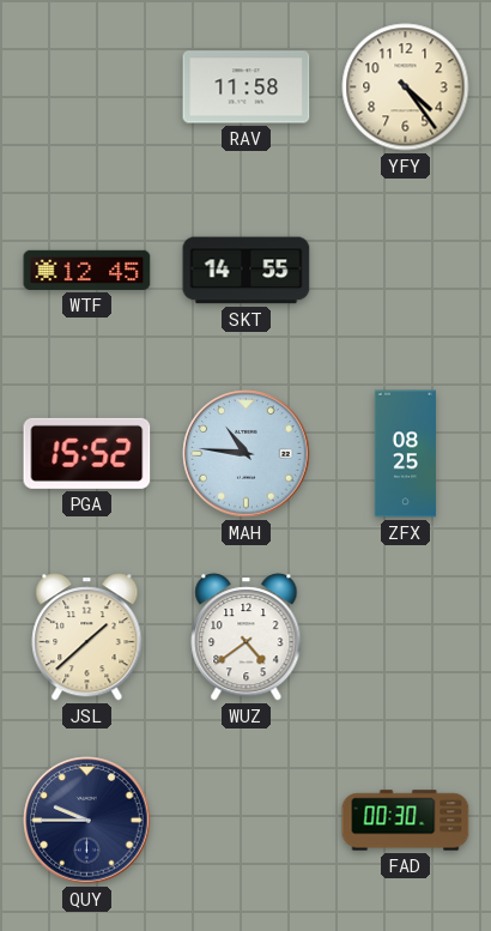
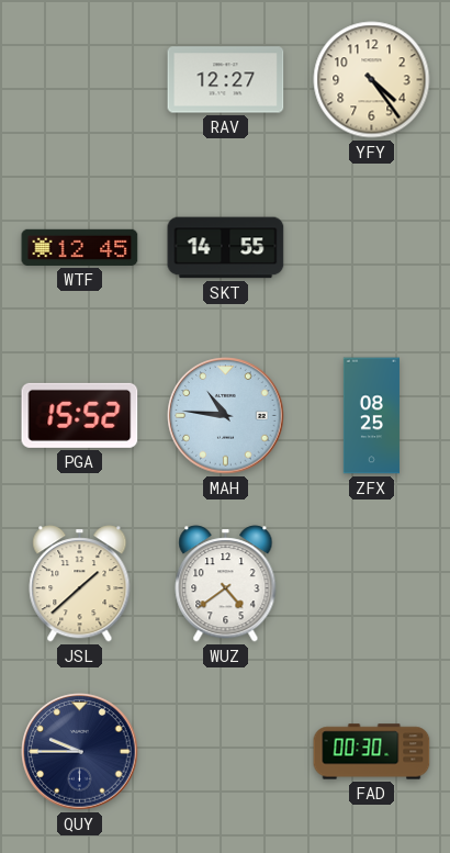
RAV: 11:58 -> 12:27
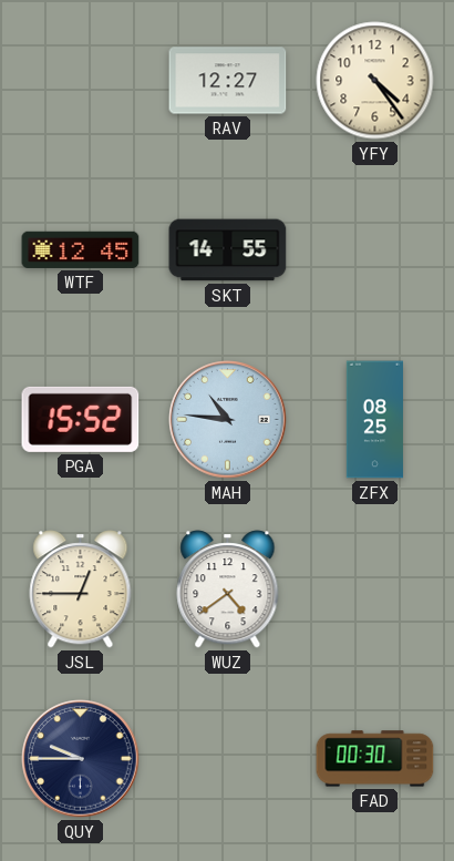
JSL: 1:38 -> 12:45
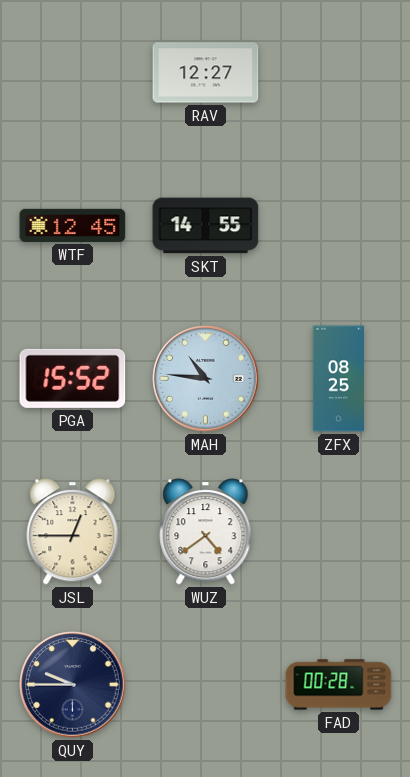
YFY: 4:24 -> none
FAD: 00:30 -> 00:28
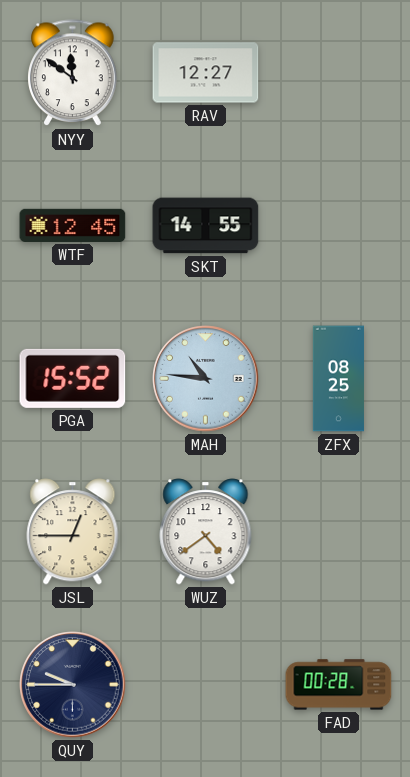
NYY: none -> 11:51
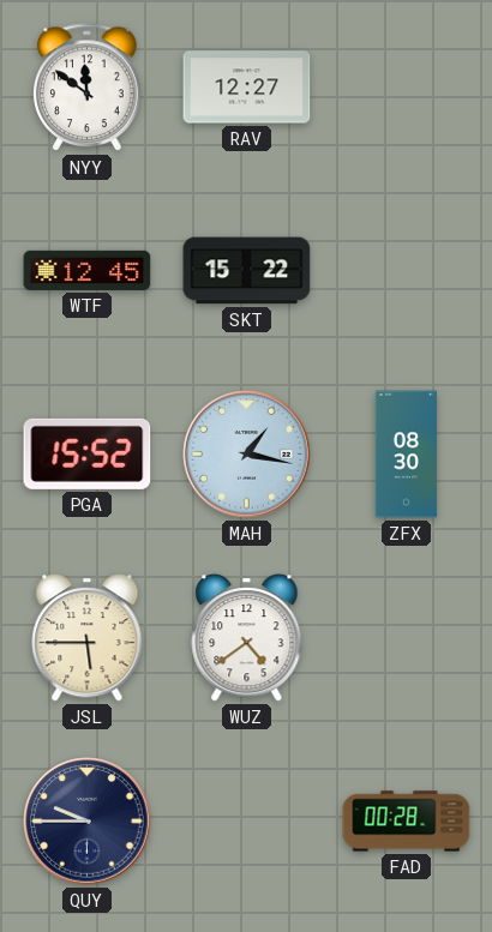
SKT: 14:55 -> 15:22
MAH: 10:46 -> 1:17
ZFX: 08:25 -> 08:30
JSL: 12:45 -> 5:45
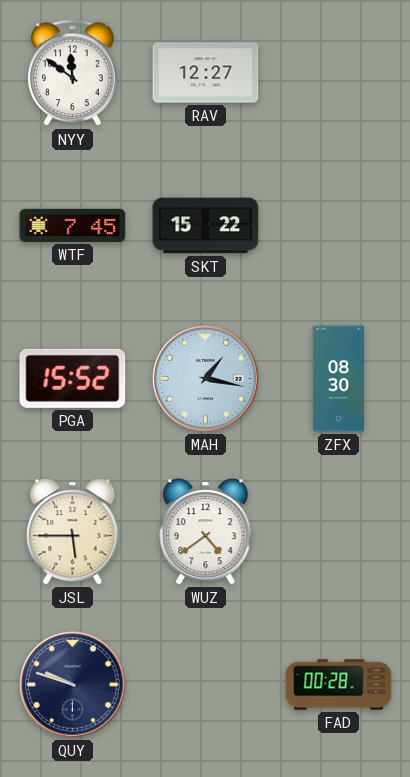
WTF: 12:45 -> 7:45
QUY: 9:45 -> 9:48
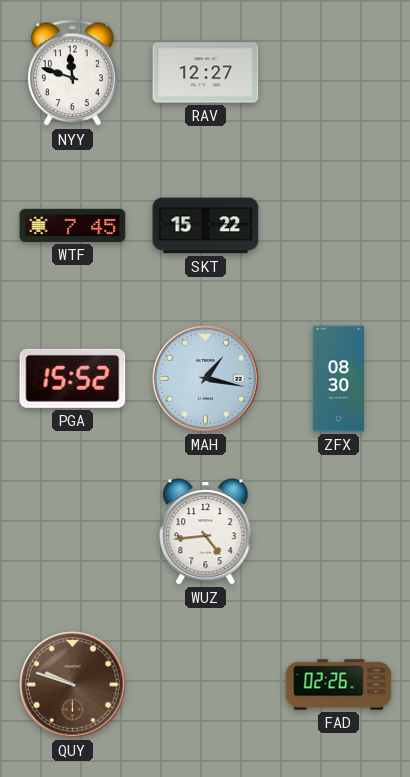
NYY: 11:51 -> 11:48
JSL: 5:45 -> none
WUZ: 4:39 -> 4:44
QUY dial: navy -> brown
FAD: 00:28 -> 02:26
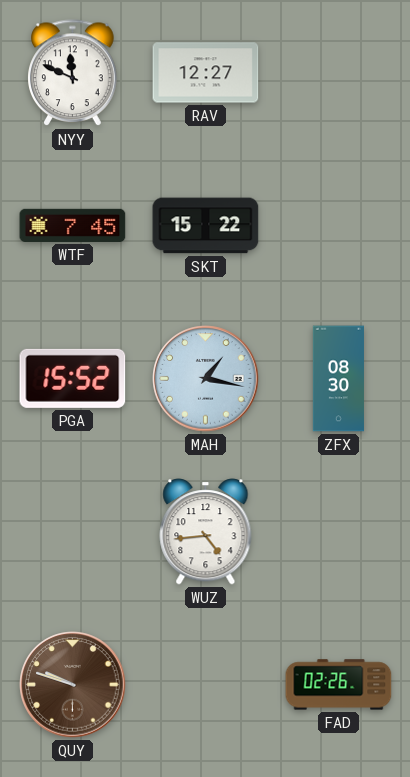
NYY: 11:48 -> 11:49
